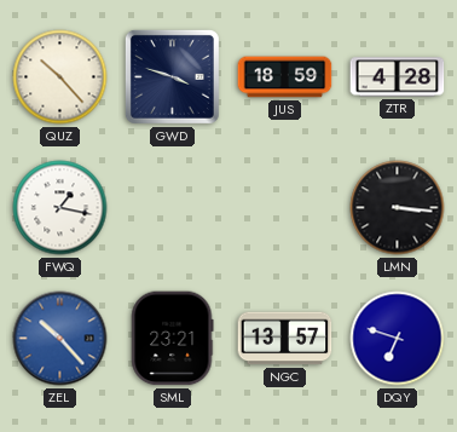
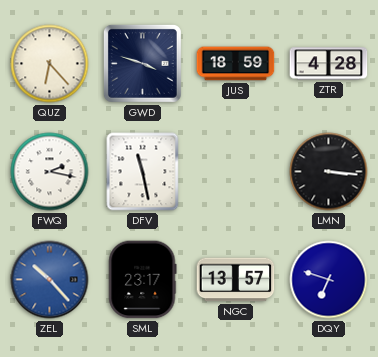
QUZ: 10:23 -> 6:23
FWQ: 1:17 -> 2:17
DFV: none -> 11:28
SML: 23:21 -> 23:17
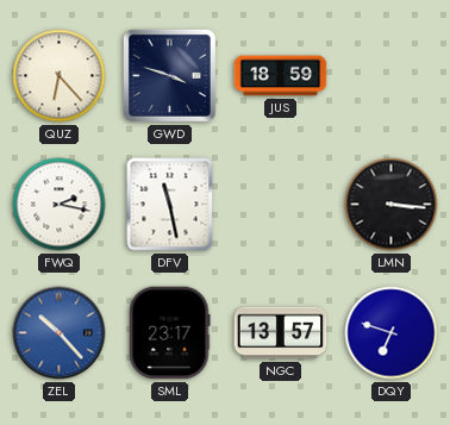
ZTR: 4:28 -> none
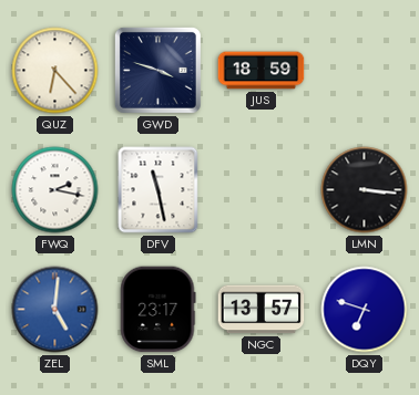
ZEL: 10:23 -> 5:01
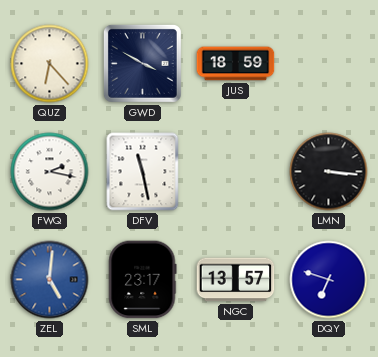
GWD: 3:48 -> 3:50
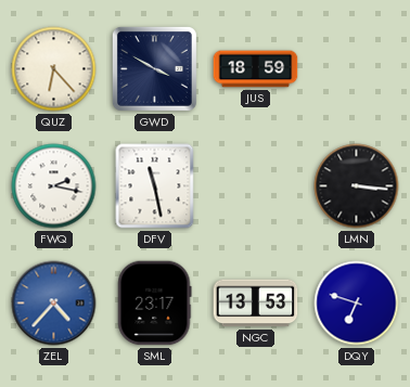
ZEL: 5:01 -> 4:37
NGC: 13:57 -> 13:53
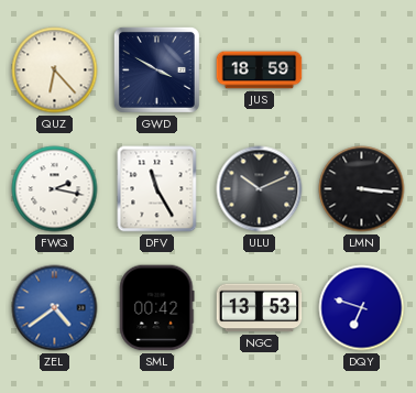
DFV: 11:28 -> 11:25
ULU: none -> 10:11
ZEL: 4:37 -> 4:39
SML: 23:17 -> 00:42
